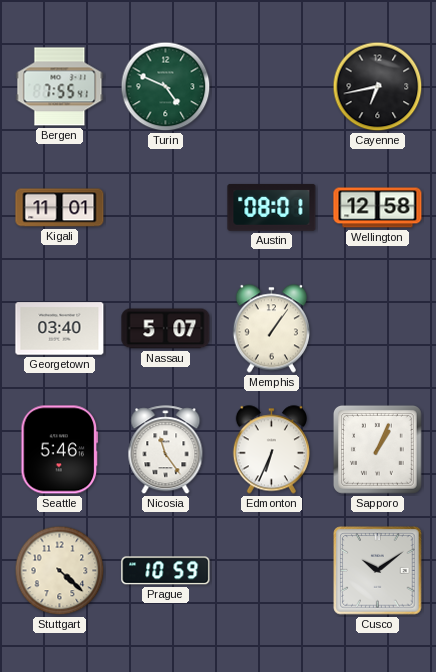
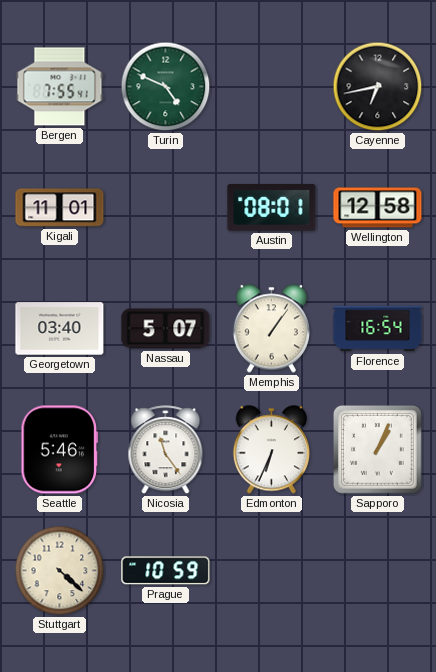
Florence: none -> 16:54
Cusco: 10:09 -> none
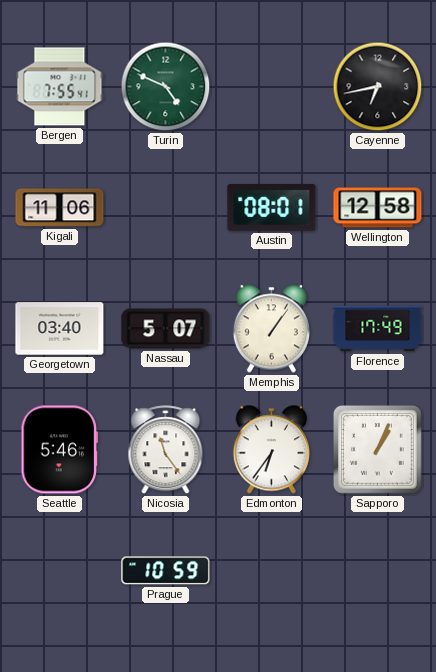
Kigali: 11:01 -> 11:06
Florence: 16:54 -> 17:49
Edmonton: 6:34 -> 6:36
Stuttgart: 4:22 -> none
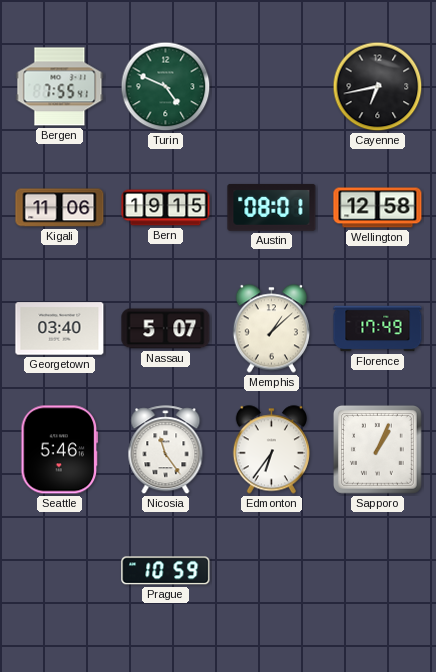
Bern: none -> 19:15
Memphis: 1:06 -> 1:08
